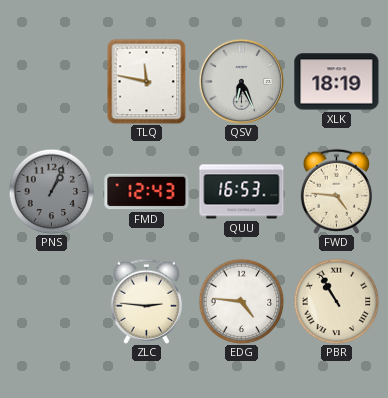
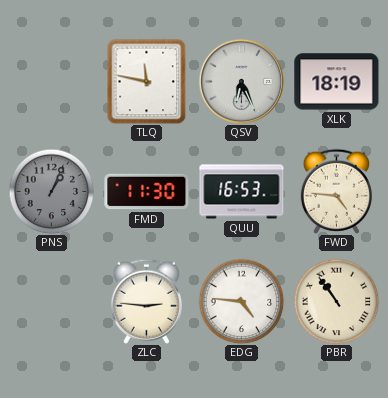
FMD: 12:43 -> 11:30
PBR: 10:55 -> 10:54
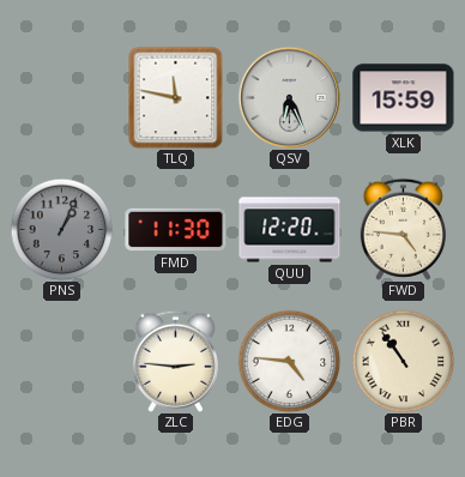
XLK: 18:19 -> 15:59
QUU: 16:53 -> 12:20
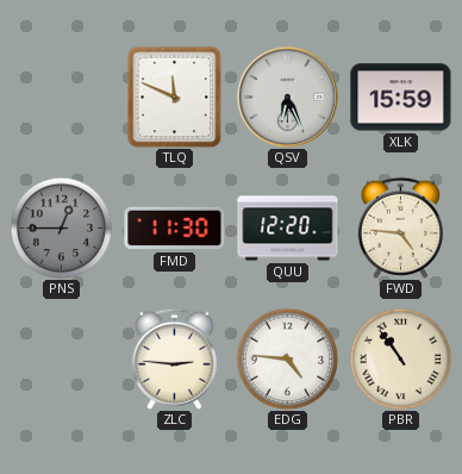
TLQ: 11:47 -> 11:49
PNS: 1:04 -> 12:45
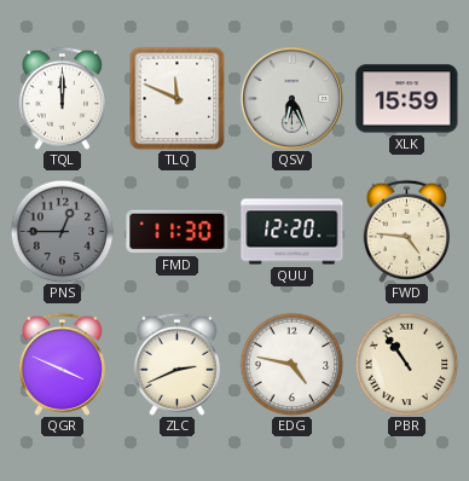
TQL: none -> 12:00
QGR: none -> 3:49
ZLC: 2:46 -> 2:41
EDG: 4:46 -> 4:47
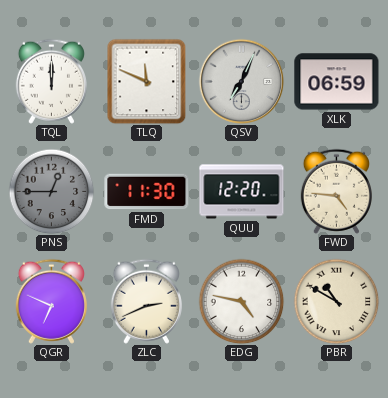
QSV: 6:26 -> 7:04
XLK: 15:59 -> 06:59
QGR: 3:49 -> 6:49
PBR: 10:54 -> 10:50
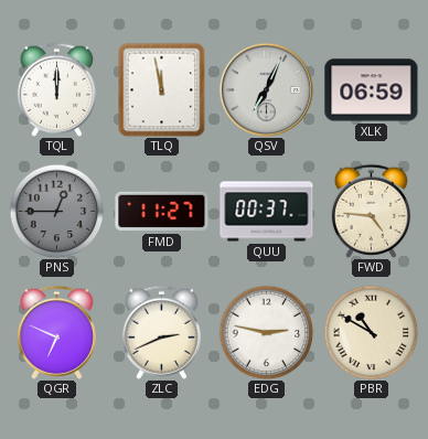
TLQ: 11:49 -> 11:58
FMD: 11:30 -> 11:27
QUU: 12:20 -> 00:37
EDG: 4:47 -> 2:47
